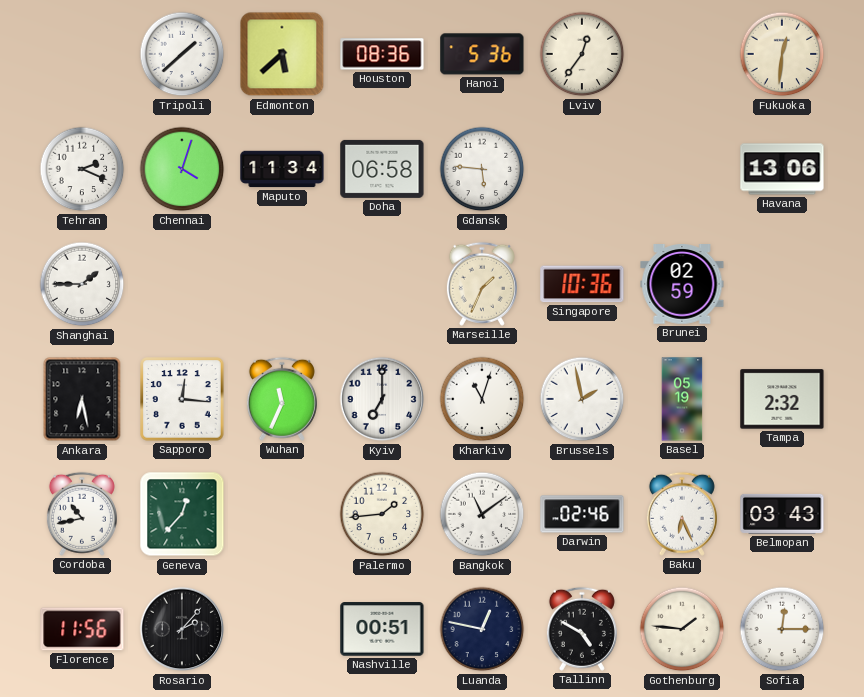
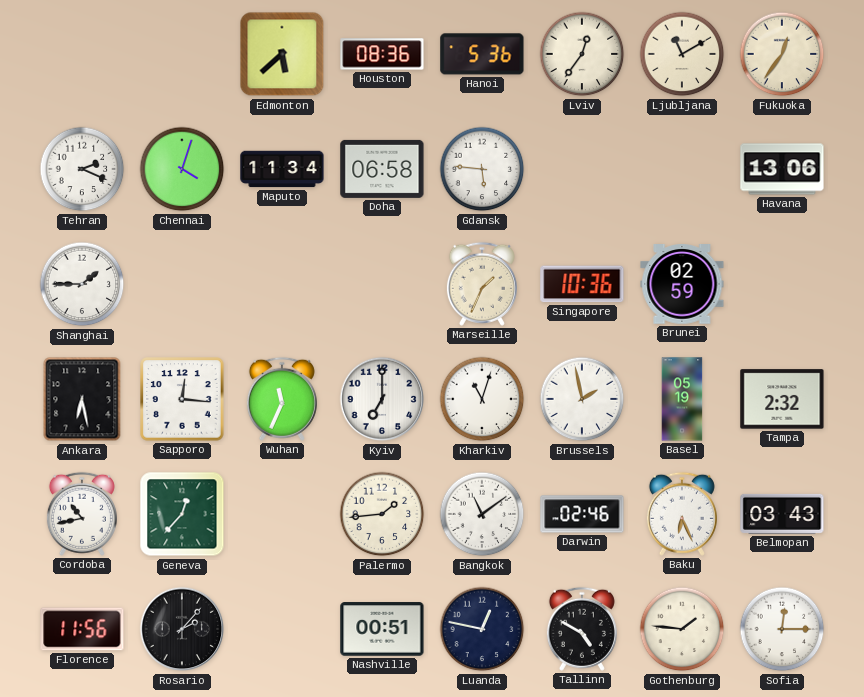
Tripoli: 1:38 -> none
Ljubljana: none -> 11:10
Fukuoka: 12:31 -> 12:36
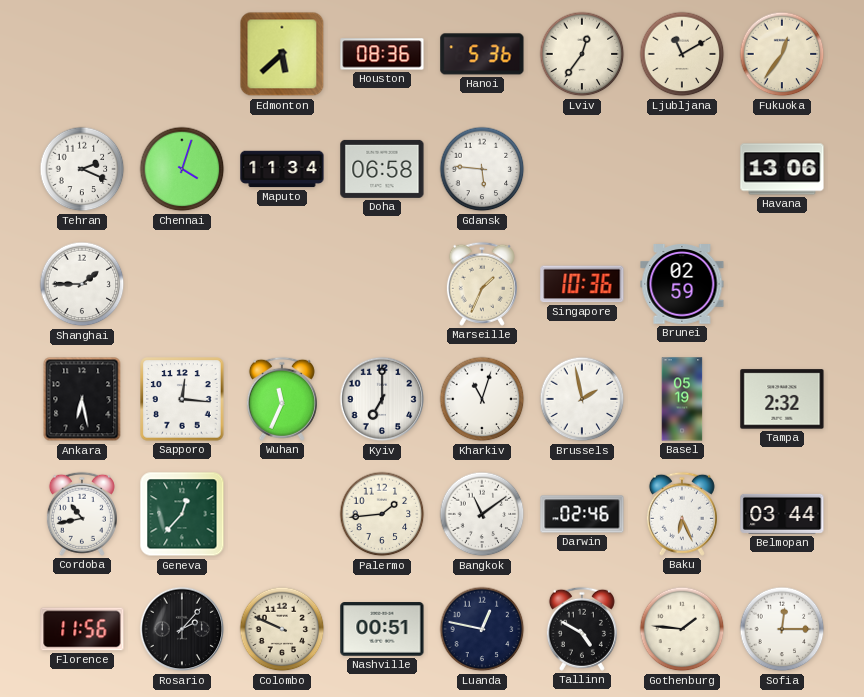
Belmopan: 03:43 -> 03:44
Colombo: none -> 9:49
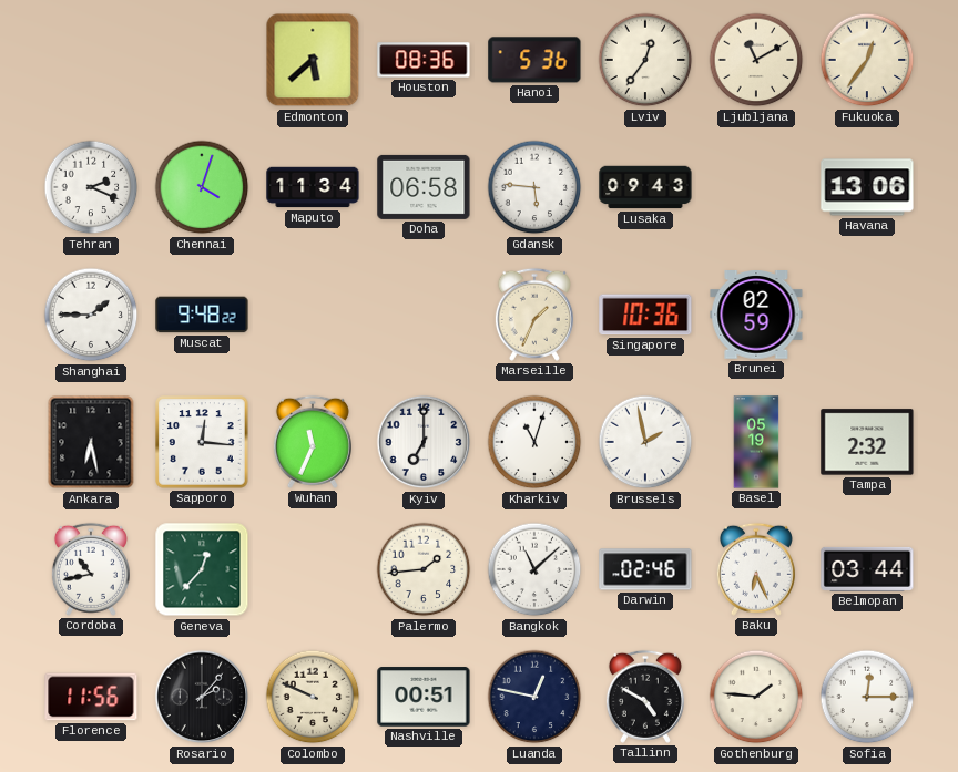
Lusaka: none -> 09:43
Muscat: none -> 9:48
Bangkok: 11:09 -> 11:08
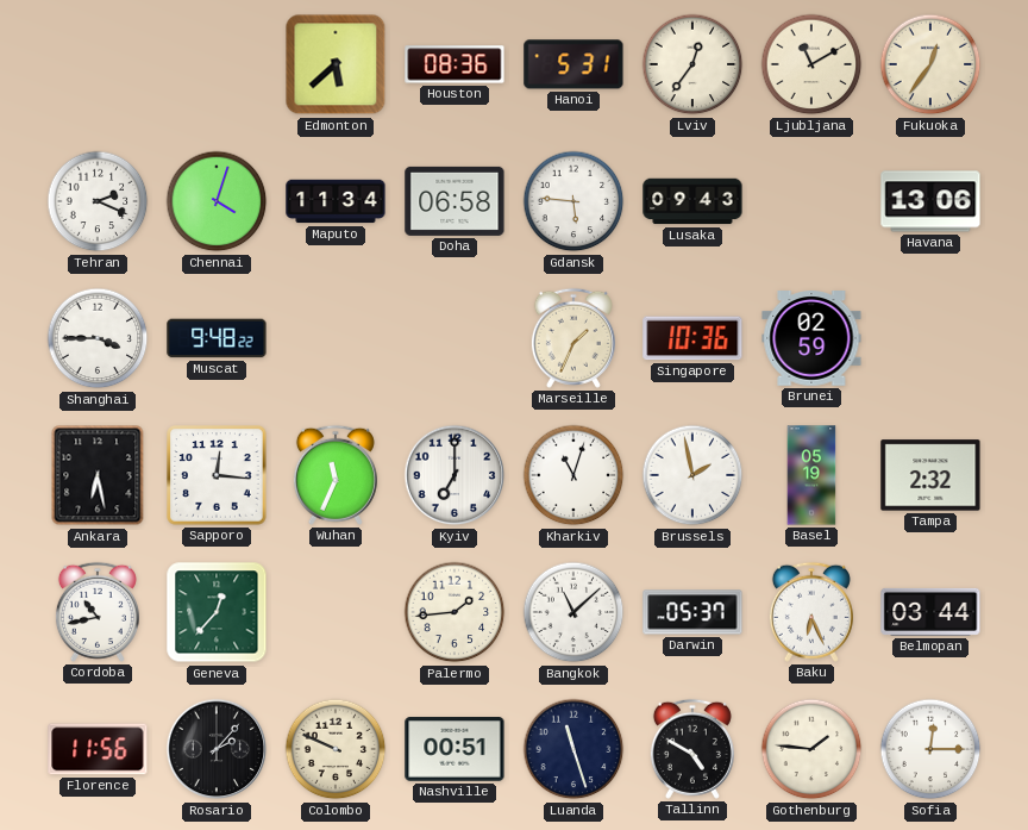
Hanoi: 5:36 -> 5:31
Shanghai: 1:45 -> 3:45
Darwin: 02:46 -> 05:37
Luanda: 12:47 -> 11:27
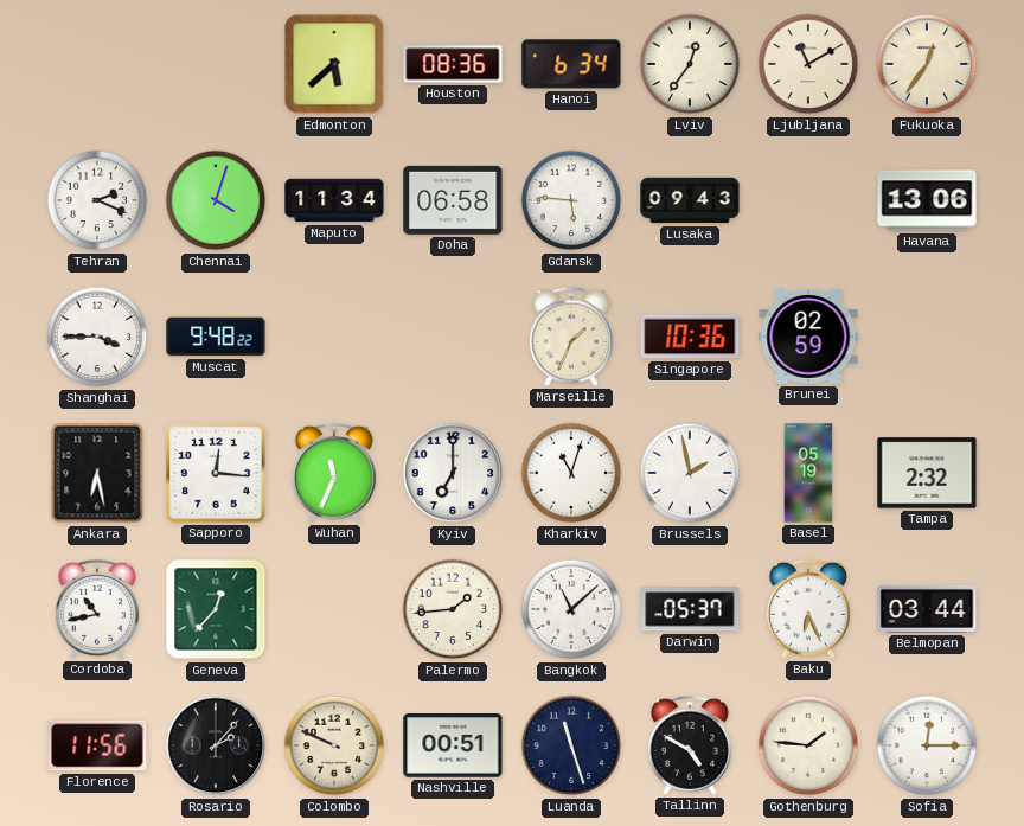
Hanoi: 5:31 -> 6:34
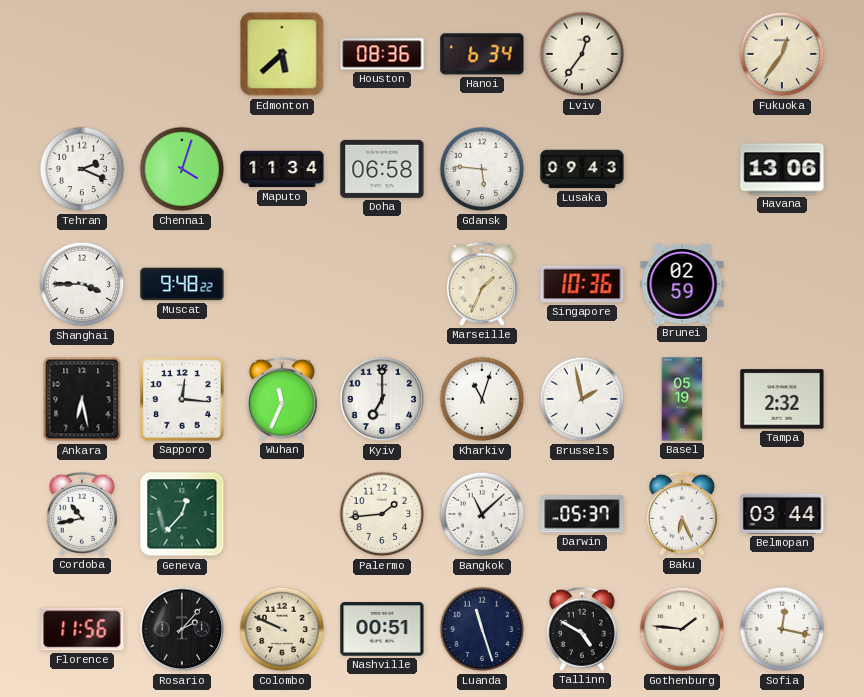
Ljubljana: 11:10 -> none
Sofia: 12:15 -> 12:17
